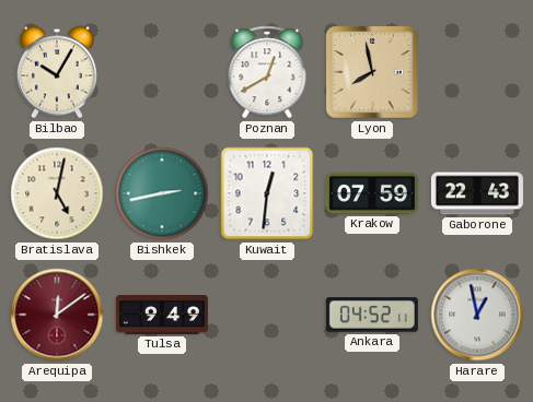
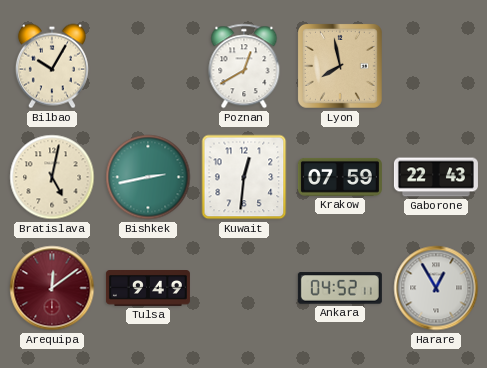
Harare: 12:58 -> 12:55
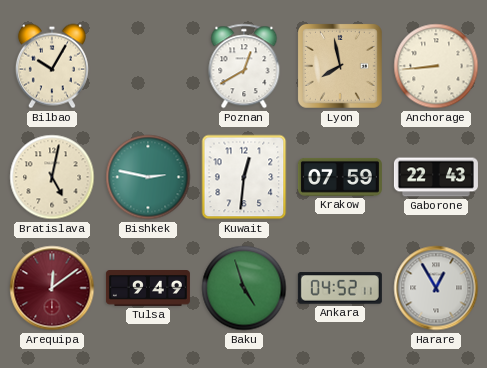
Anchorage: none -> 8:44
Bishkek: 2:43 -> 2:47
Baku: none -> 4:57
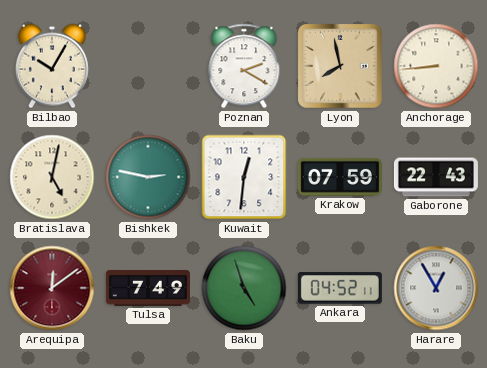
Poznan: 12:40 -> 2:20
Tulsa: 9:49 -> 7:49
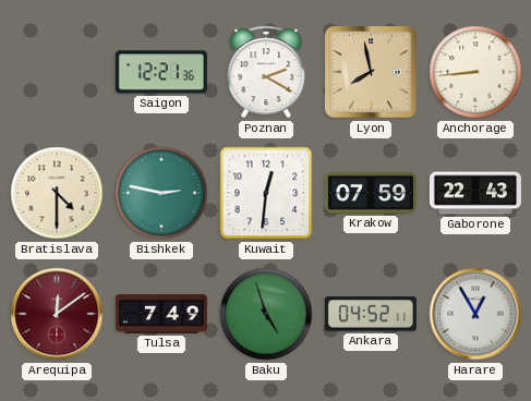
Bilbao: 10:05 -> none
Saigon: none -> 12:21
Bratislava: 5:02 -> 4:30
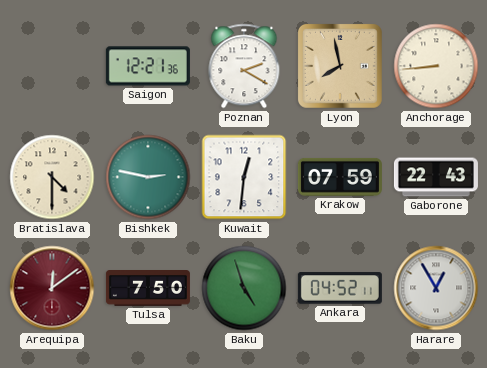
Tulsa: 7:49 -> 7:50
